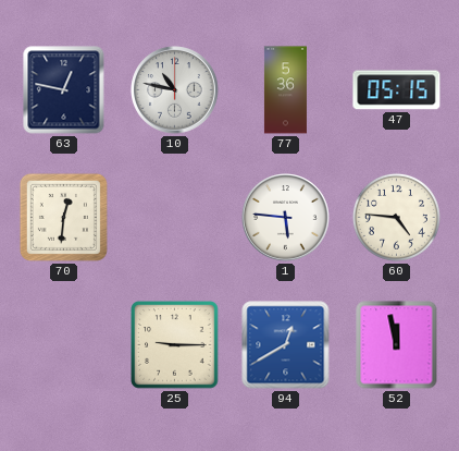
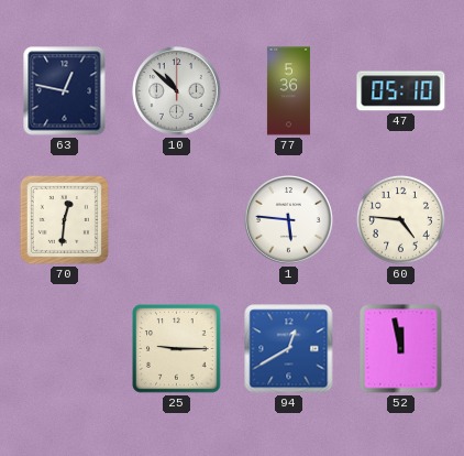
10: 10:47 -> 10:52
47: 05:15 -> 05:10
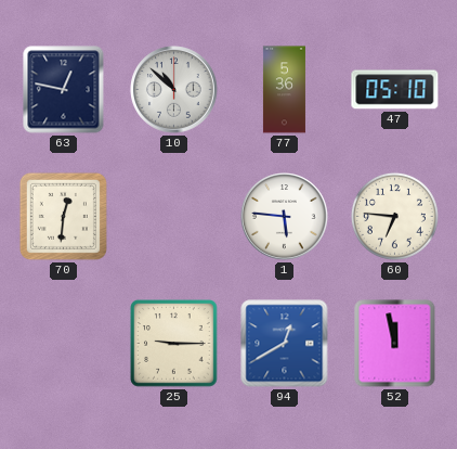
60: 4:46 -> 6:46
